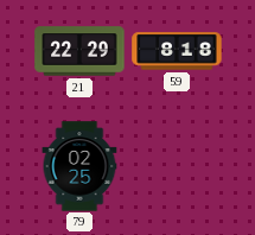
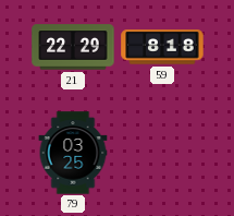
79: 02:25 -> 03:25
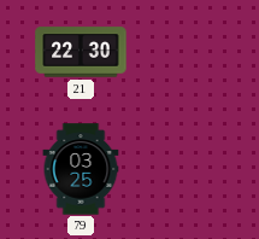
21: 22:29 -> 22:30
59: 8:18 -> none
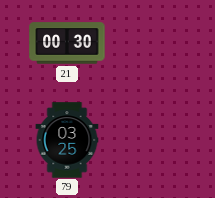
21: 22:30 -> 00:30
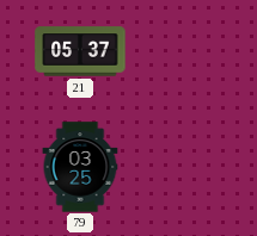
21: 00:30 -> 05:37
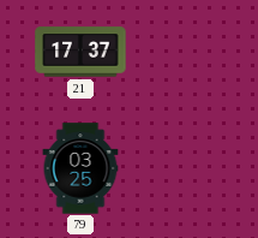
21: 05:37 -> 17:37
